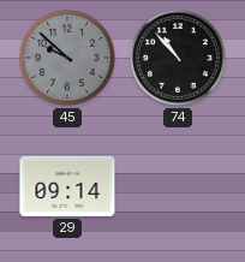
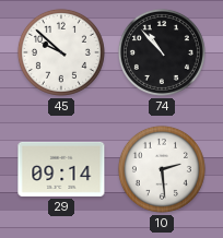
45 dial: grey -> white
10: none -> 2:29
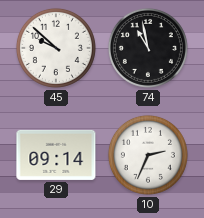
74: 10:53 -> 10:58
10: 2:29 -> 2:34
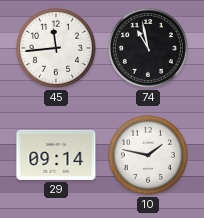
45: 9:52 -> 11:44
10: 2:34 -> 1:47
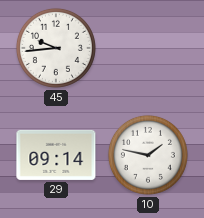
45: 11:44 -> 9:44
74: 10:58 -> none
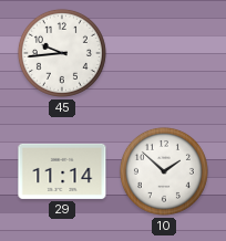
29: 09:14 -> 11:14
10: 1:47 -> 1:52
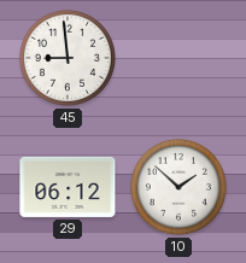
45: 9:44 -> 8:59
29: 11:14 -> 06:12
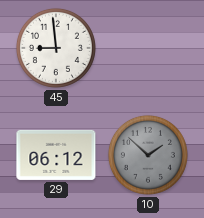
10 dial: white -> grey
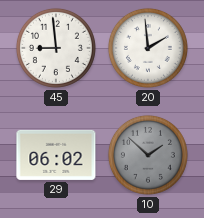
20: none -> 1:59
29: 06:12 -> 06:02
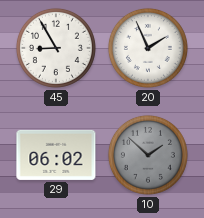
45: 8:59 -> 8:55
20: 1:59 -> 1:56
